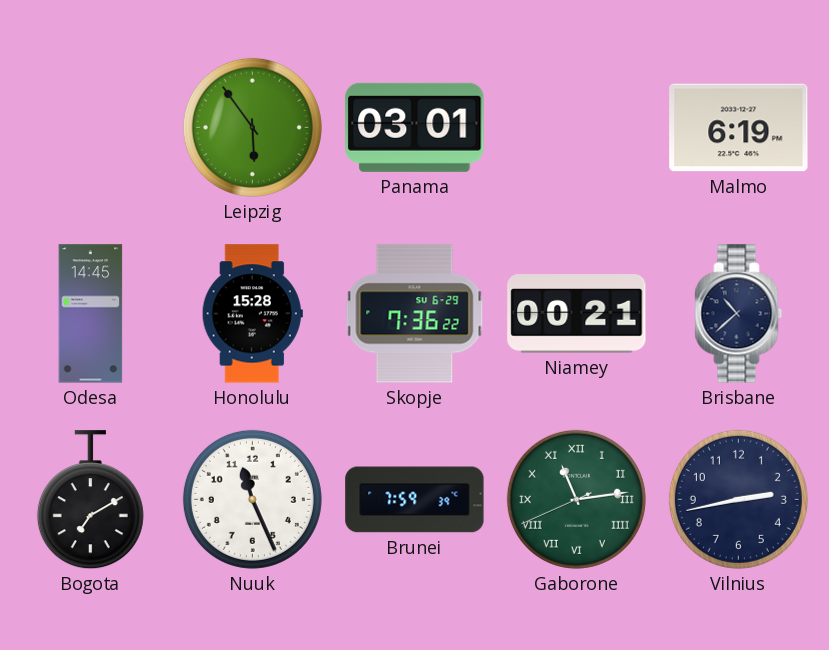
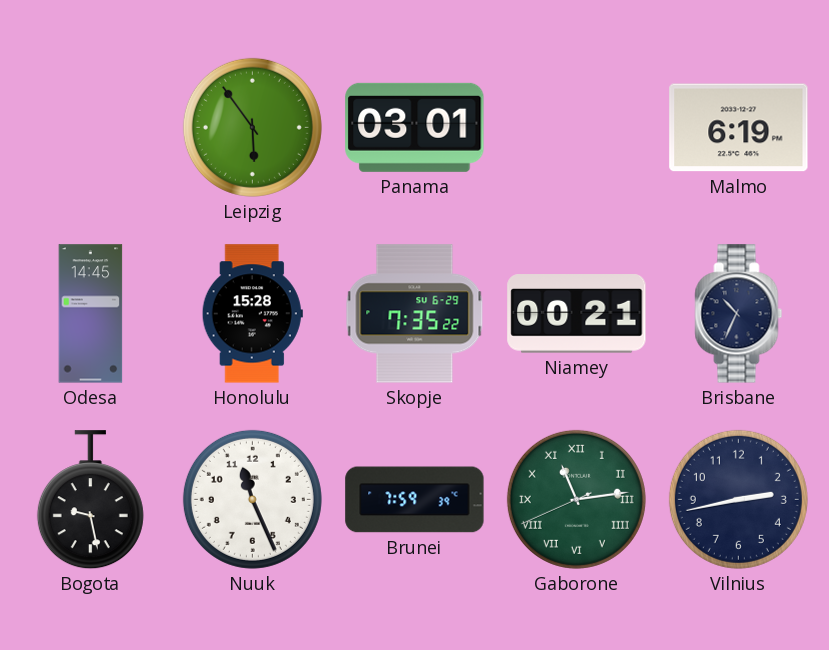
Skopje: 7:36 -> 7:35
Brisbane: 10:38 -> 10:34
Bogota: 7:10 -> 9:28
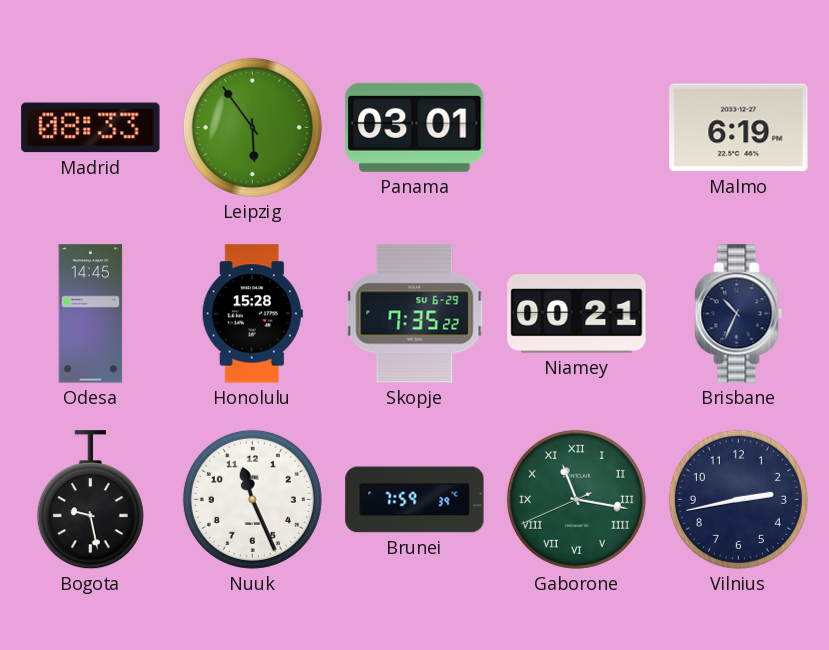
Madrid: none -> 08:33
Gaborone: 11:13 -> 11:16
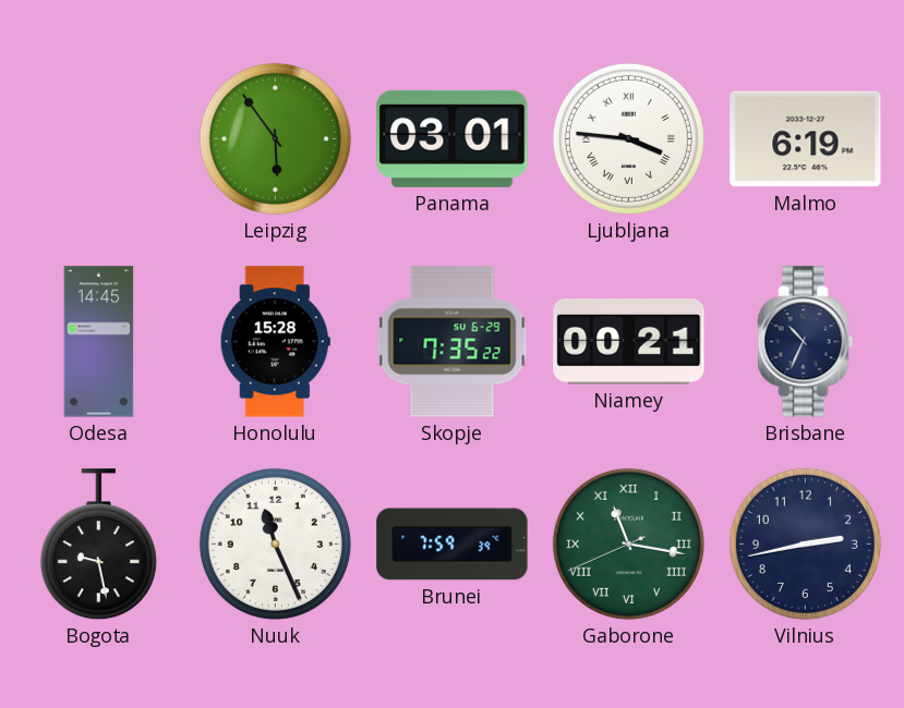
Madrid: 08:33 -> none
Ljubljana: none -> 3:46
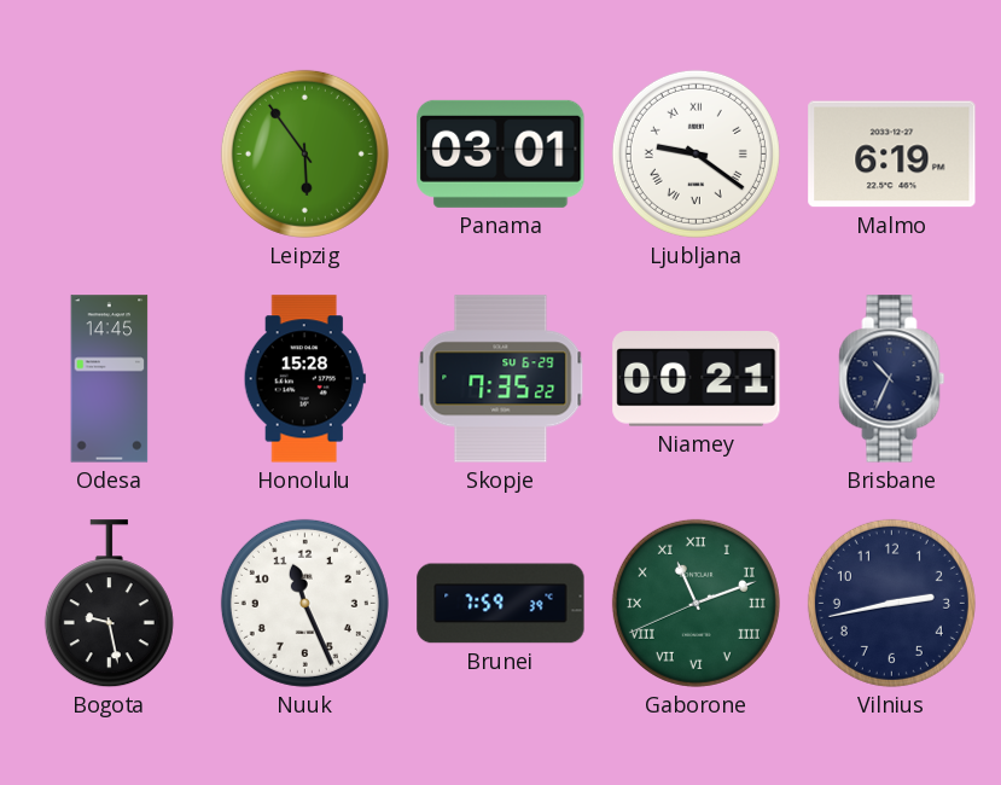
Ljubljana: 3:46 -> 9:21
Gaborone: 11:16 -> 11:11
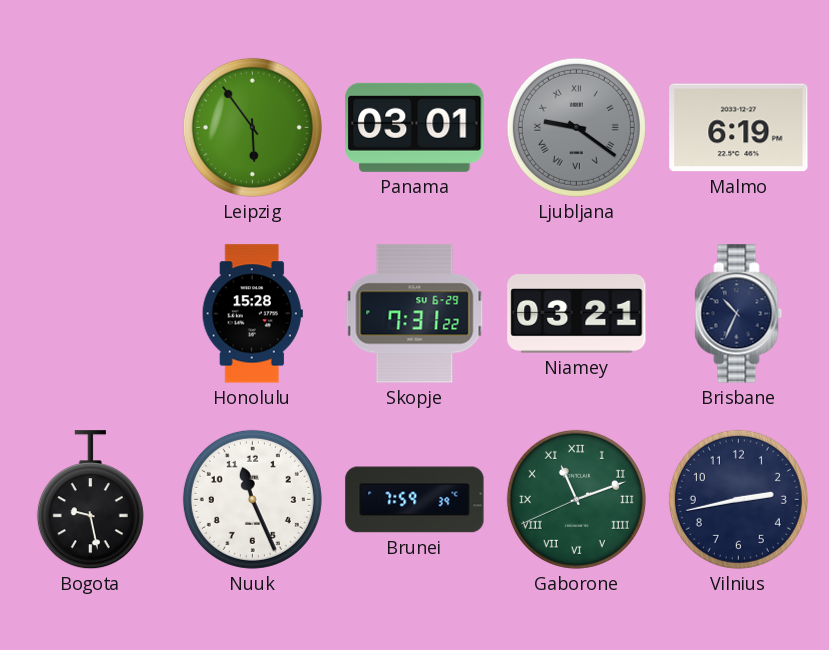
Ljubljana dial: white -> grey
Odesa: 14:45 -> none
Skopje: 7:35 -> 7:31
Niamey: 00:21 -> 03:21
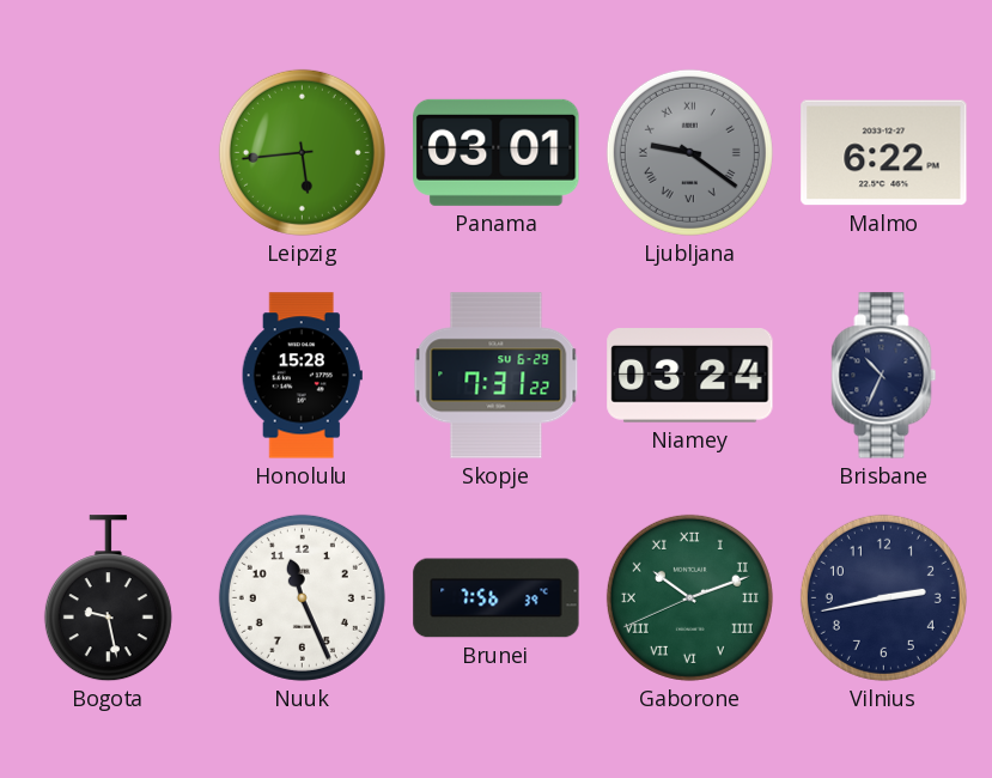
Leipzig: 5:54 -> 5:44
Malmo: 6:19 -> 6:22
Niamey: 03:21 -> 03:24
Brunei: 7:59 -> 7:56
Gaborone: 11:11 -> 10:11
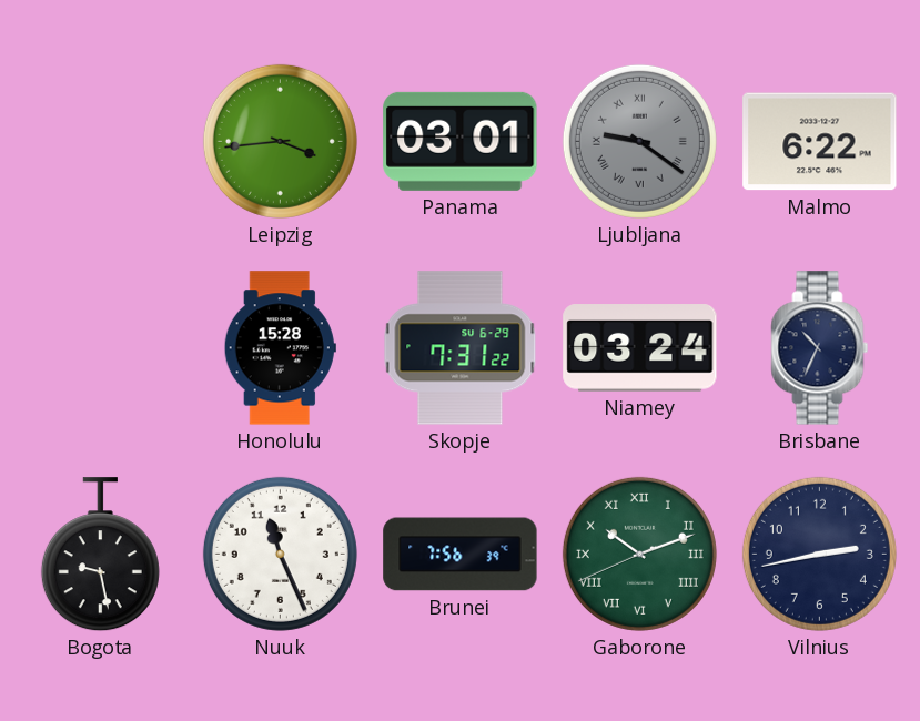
Leipzig: 5:44 -> 3:44
